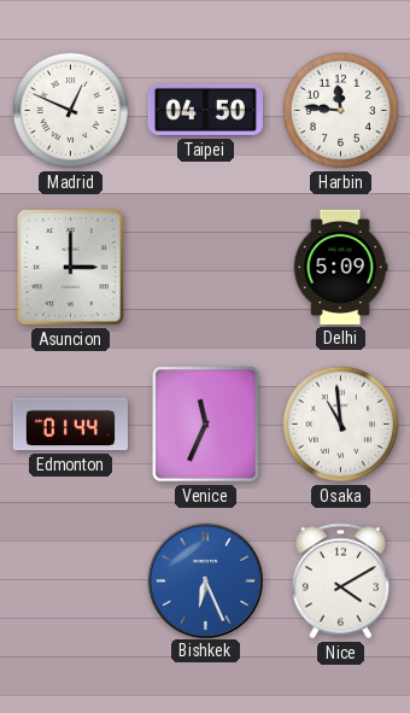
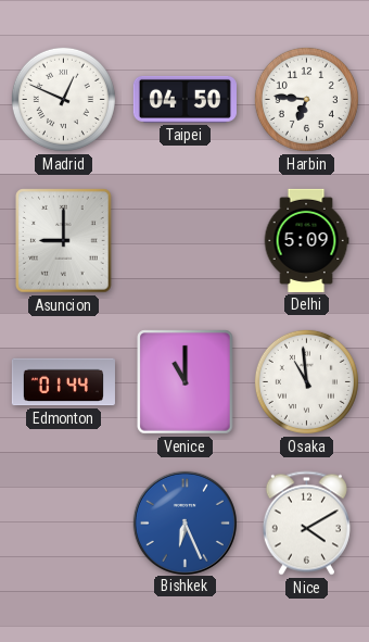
Harbin: 11:46 -> 6:46
Asuncion: 3:00 -> 9:00
Venice: 11:34 -> 11:00
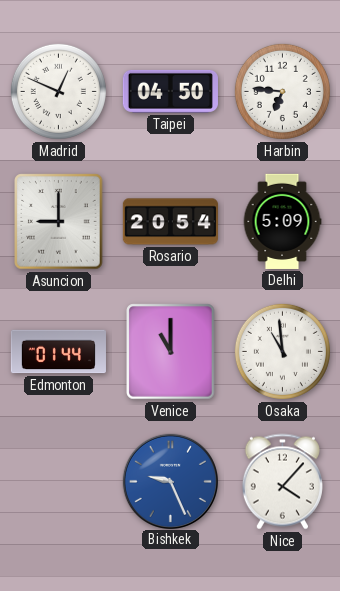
Rosario: none -> 20:54
Bishkek: 6:26 -> 9:26
Nice: 4:10 -> 4:07
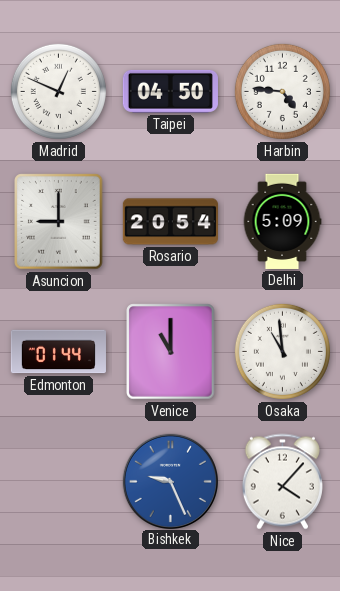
Harbin: 6:46 -> 4:46
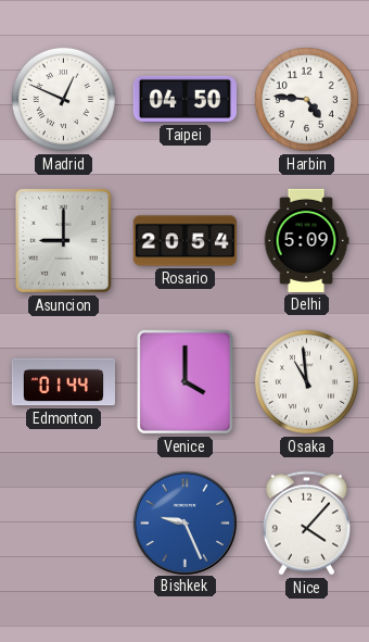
Venice: 11:00 -> 4:00
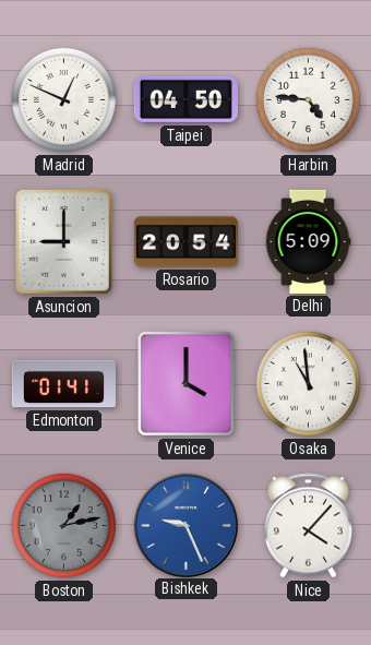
Edmonton: 01:44 -> 01:41
Boston: none -> 1:13
